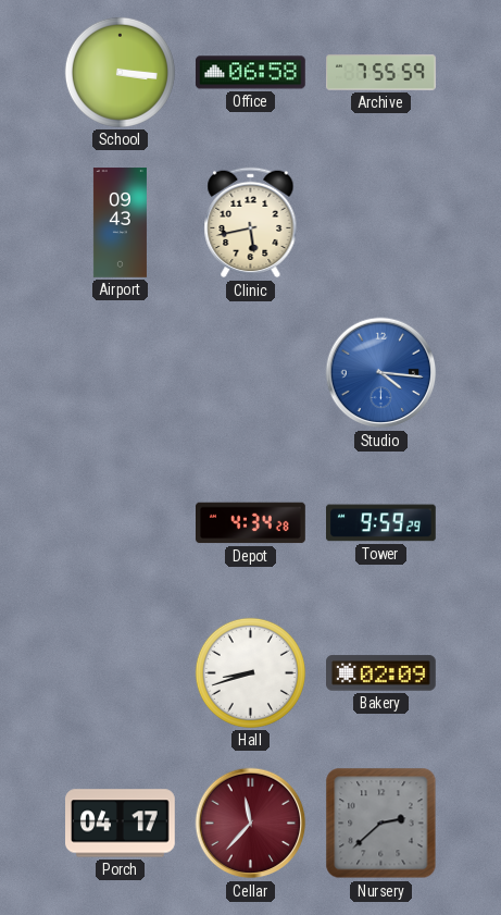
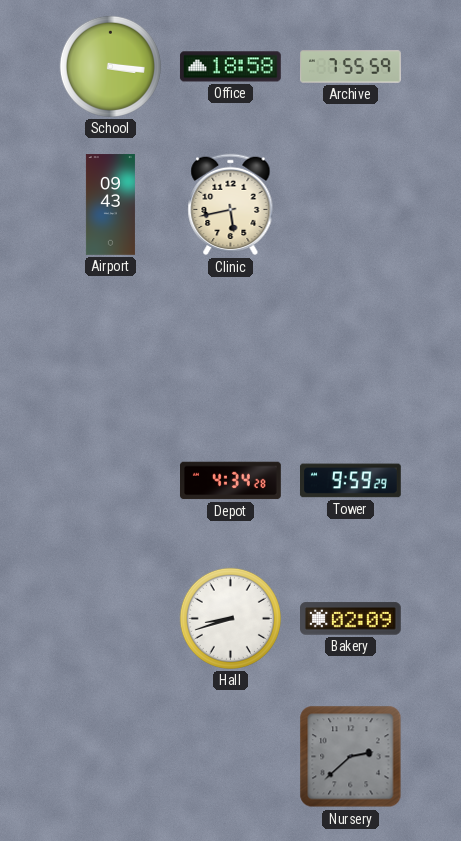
Office: 06:58 -> 18:58
Studio: 4:16 -> none
Porch: 04:17 -> none
Cellar: 11:37 -> none
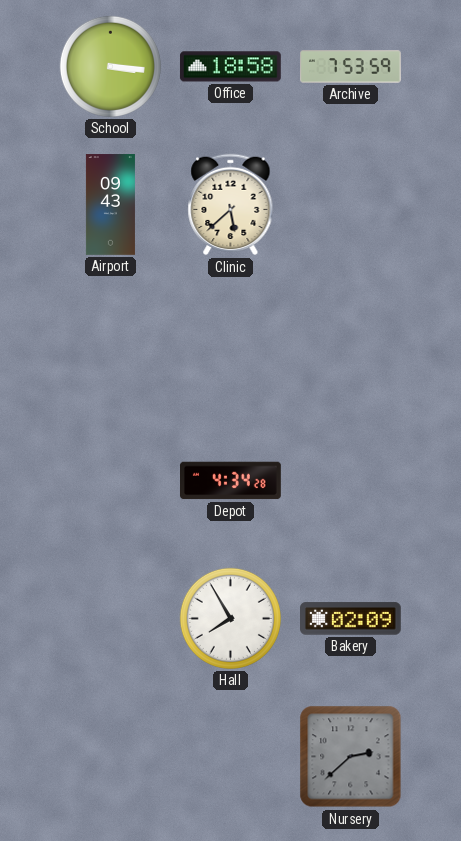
Archive: 7:55 -> 7:53
Clinic: 5:43 -> 5:38
Tower: 9:59 -> none
Hall: 8:42 -> 7:55
